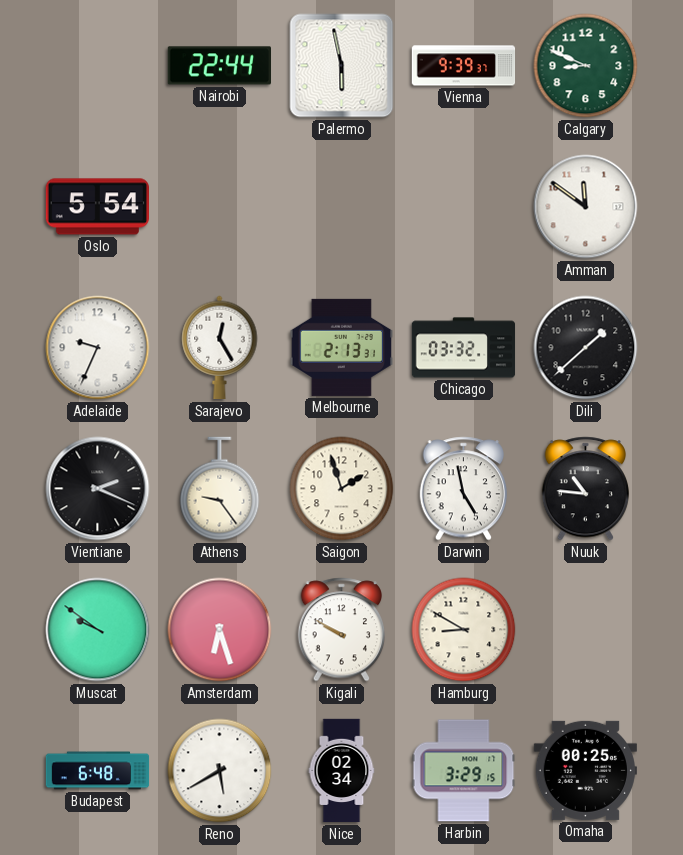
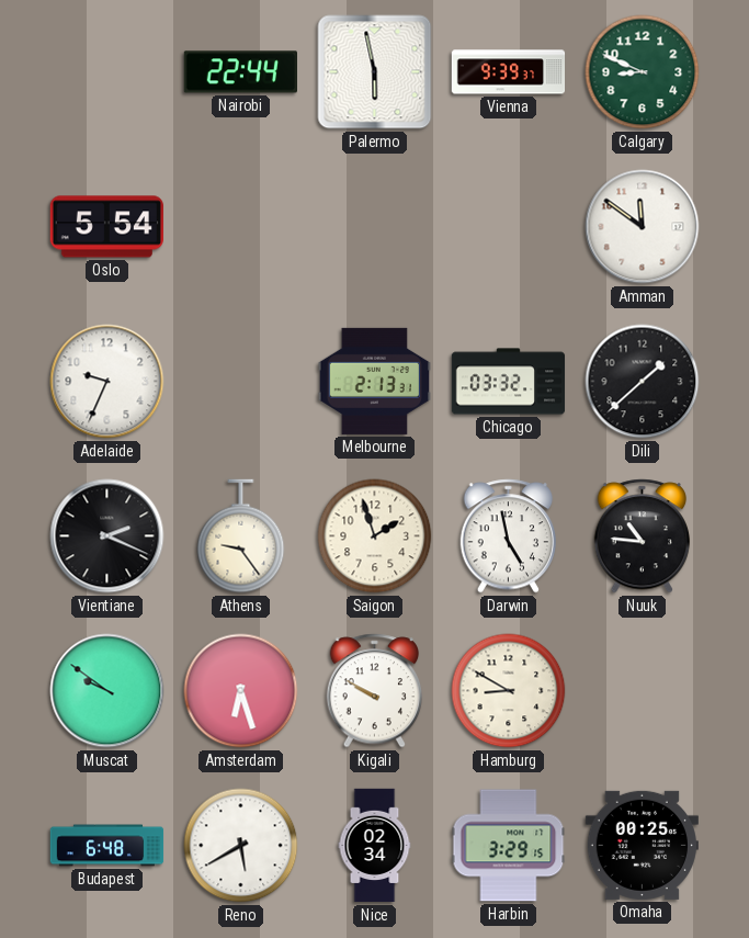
Sarajevo: 12:25 -> none
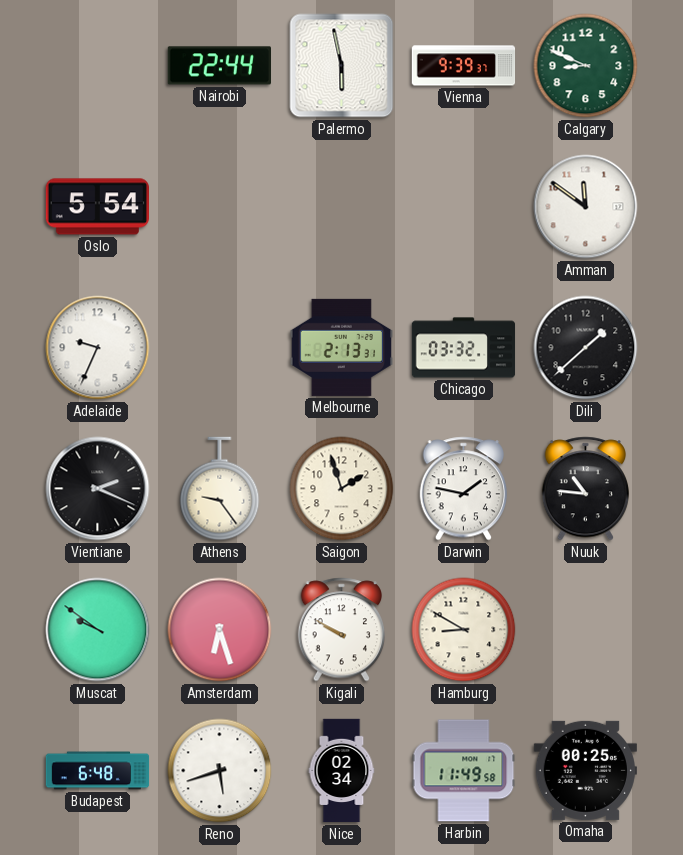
Darwin: 4:58 -> 1:47
Reno: 5:40 -> 5:42
Harbin: 3:29 -> 11:49
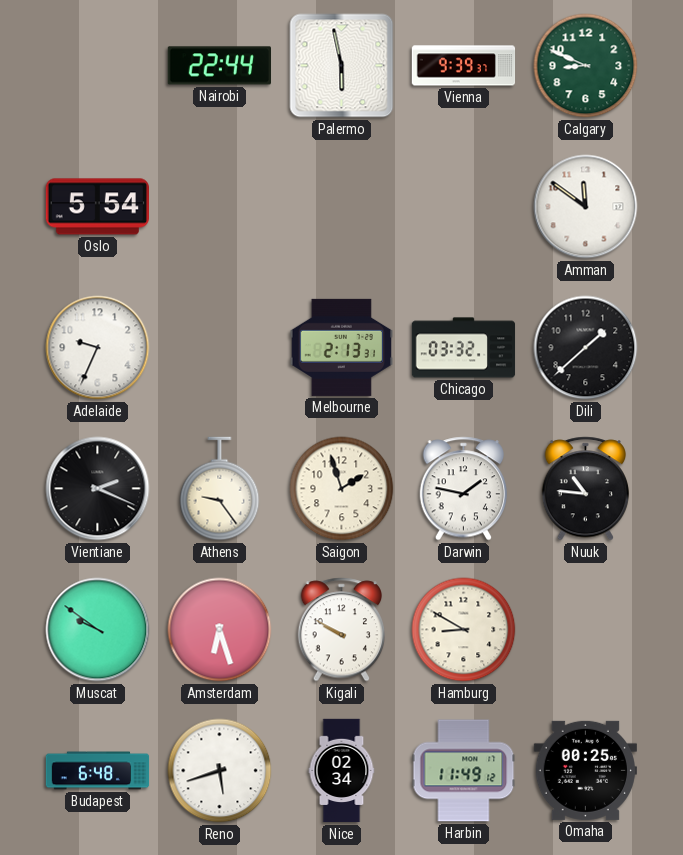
Harbin: 11:49:58 -> 11:49:12
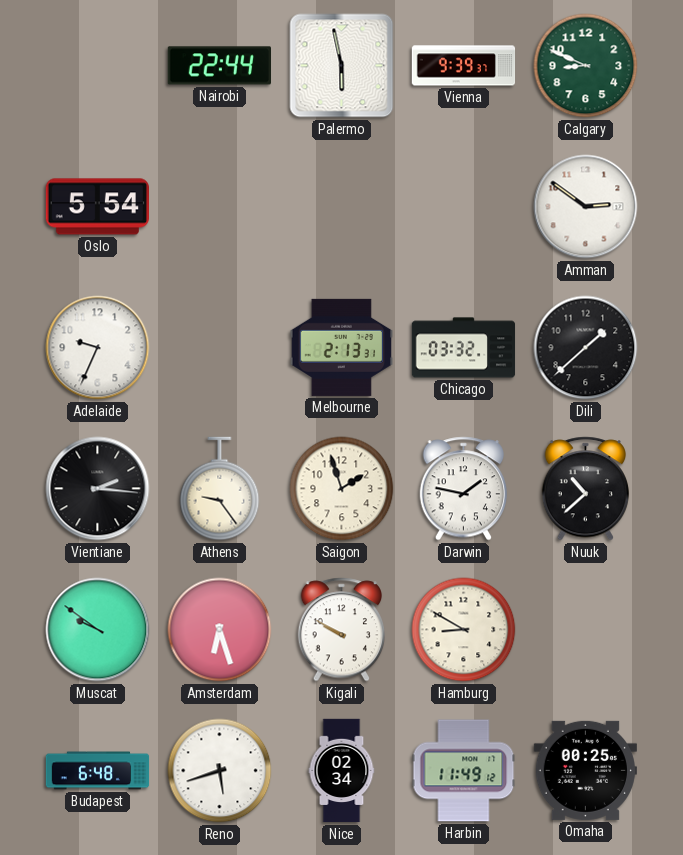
Amman: 11:51 -> 2:51
Vientiane: 2:19 -> 2:16
Nuuk: 10:46 -> 10:38
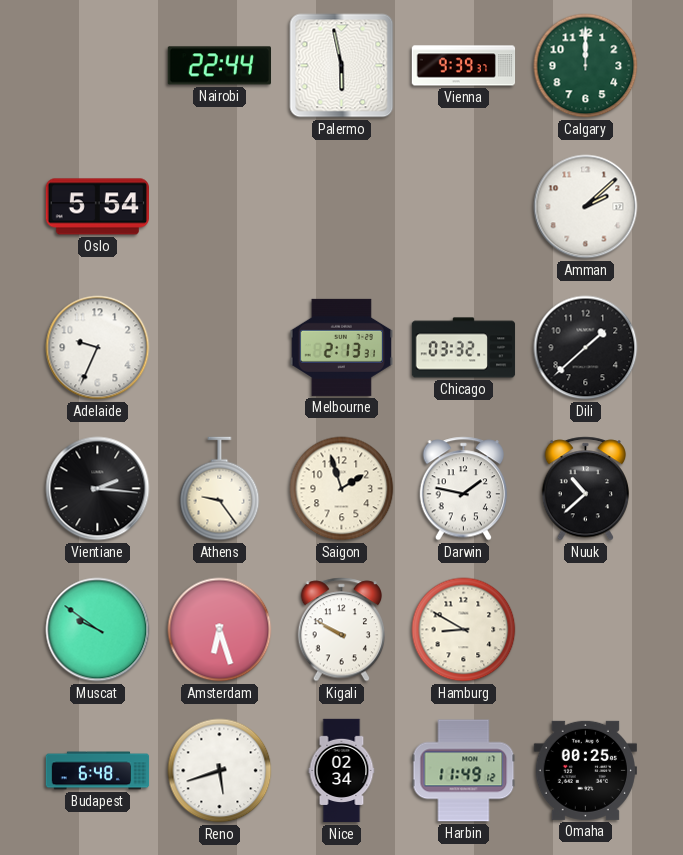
Calgary: 8:49 -> 12:00
Amman: 2:51 -> 2:08
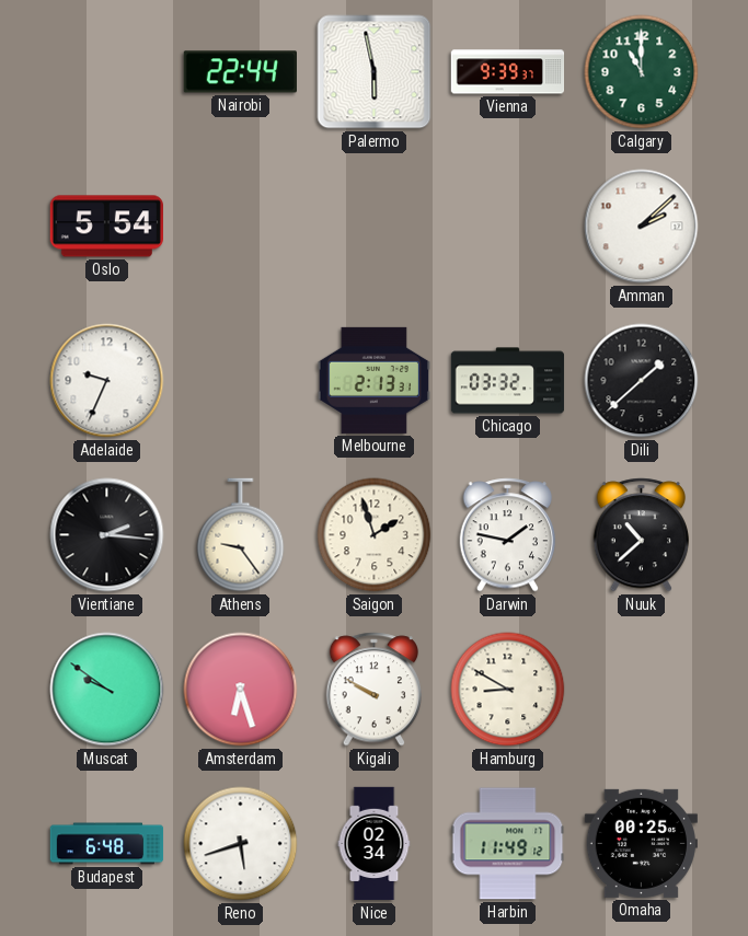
Calgary: 12:00 -> 11:00
